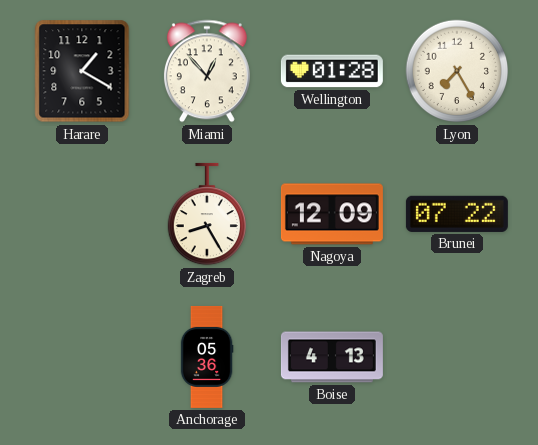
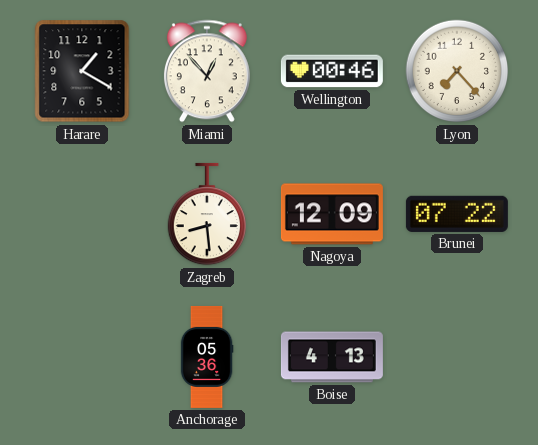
Wellington: 01:28 -> 00:46
Lyon: 7:25 -> 7:23
Zagreb: 8:25 -> 8:29
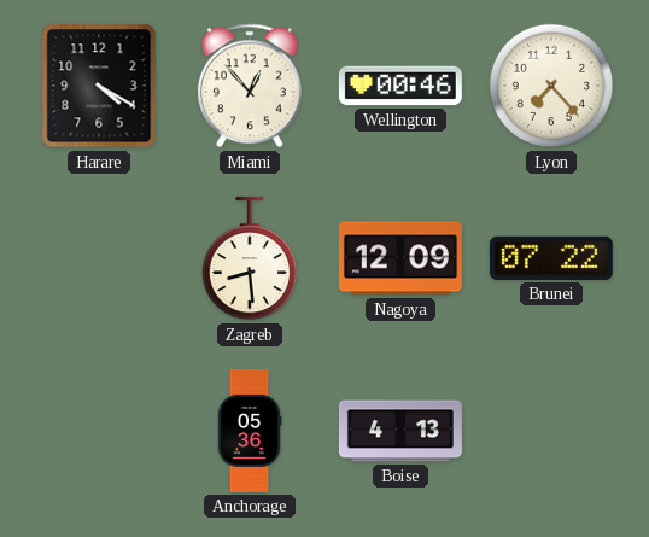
Harare: 1:20 -> 4:20
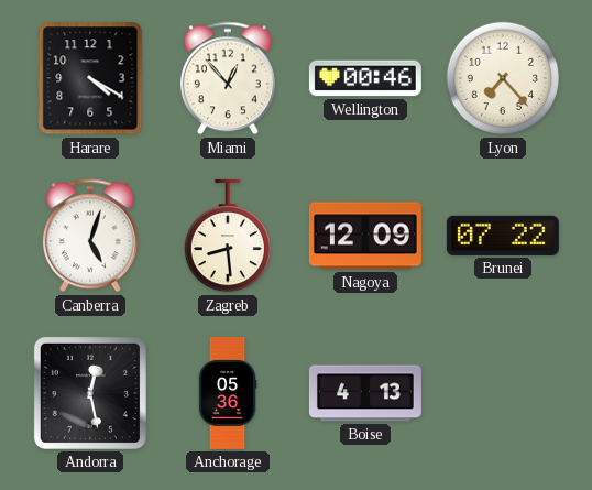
Canberra: none -> 5:03
Andorra: none -> 12:28
